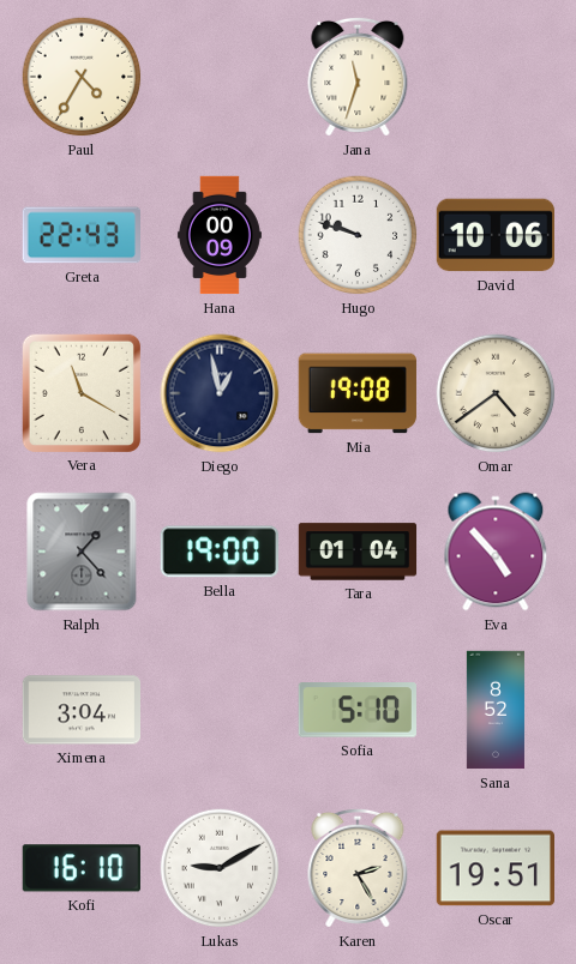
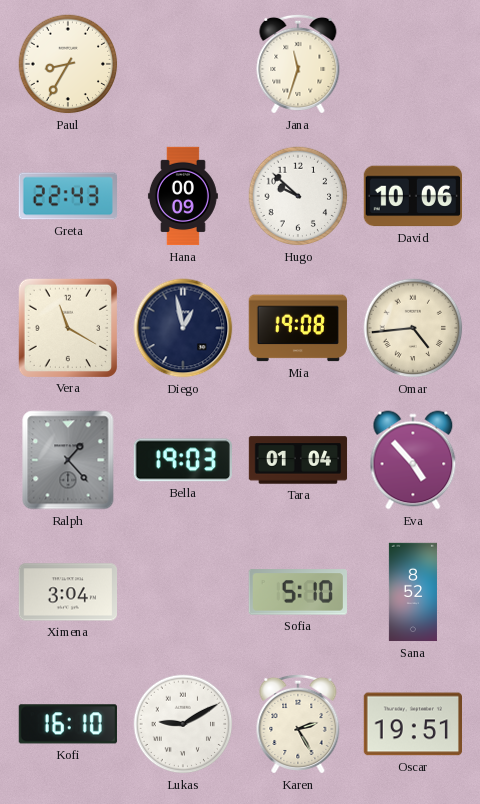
Paul: 4:35 -> 8:35
Hugo: 9:48 -> 9:52
Omar: 4:39 -> 4:44
Bella: 19:00 -> 19:03
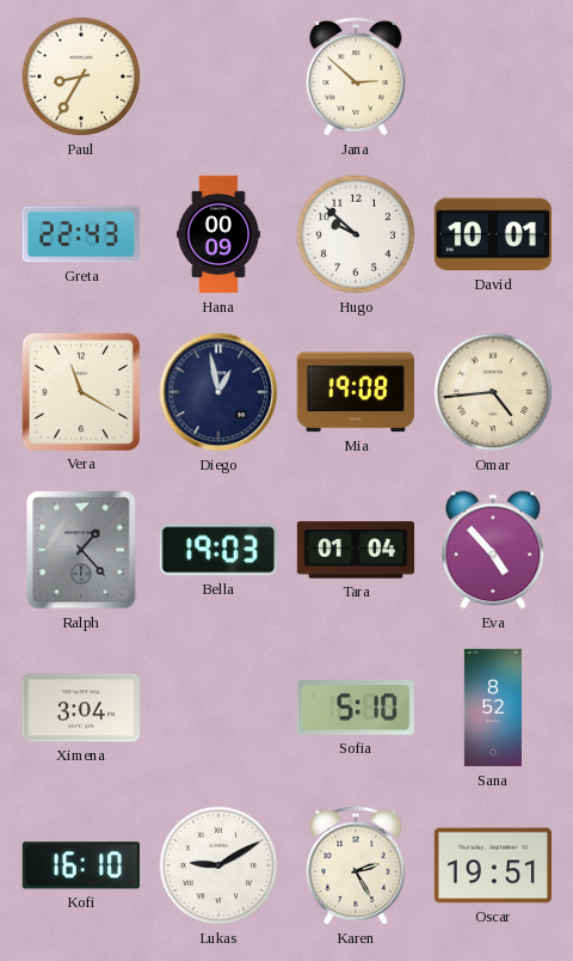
Jana: 11:33 -> 2:52
David: 10:06 -> 10:01
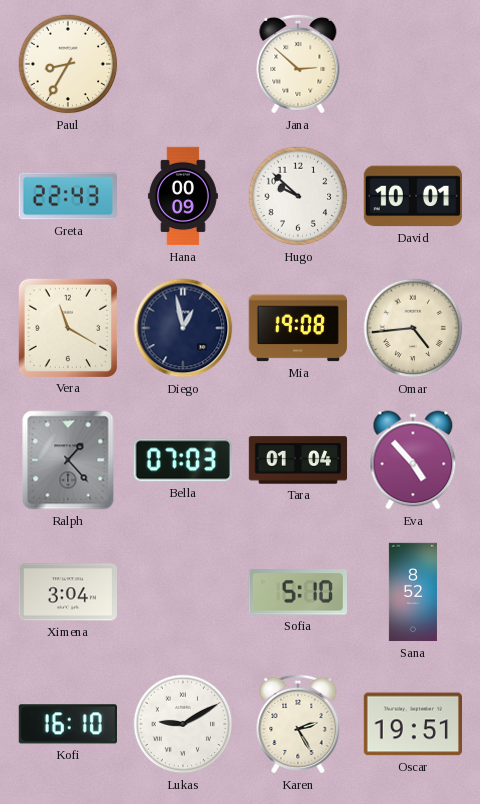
Bella: 19:03 -> 07:03
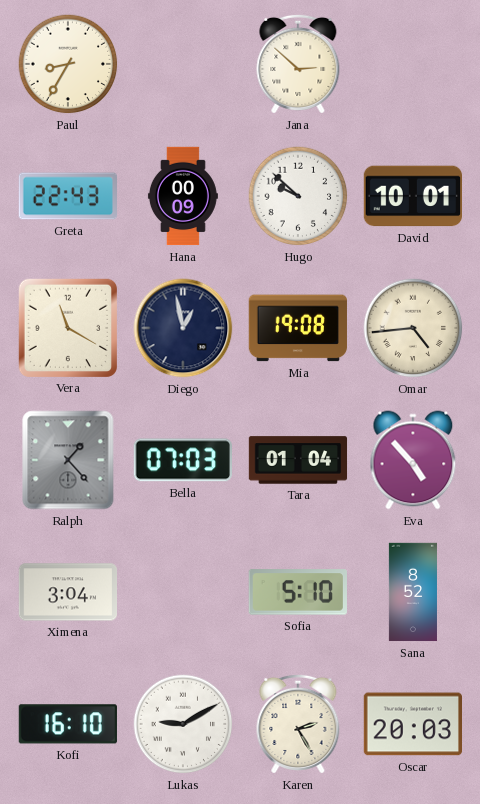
Oscar: 19:51 -> 20:03
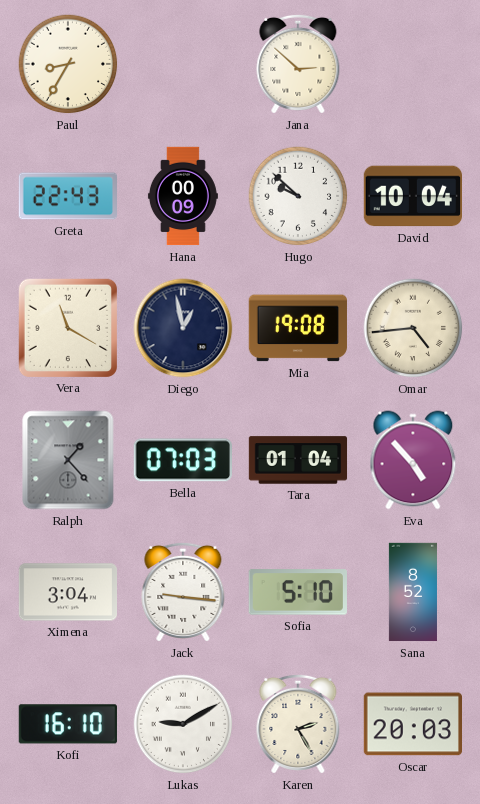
David: 10:01 -> 10:04
Jack: none -> 9:16
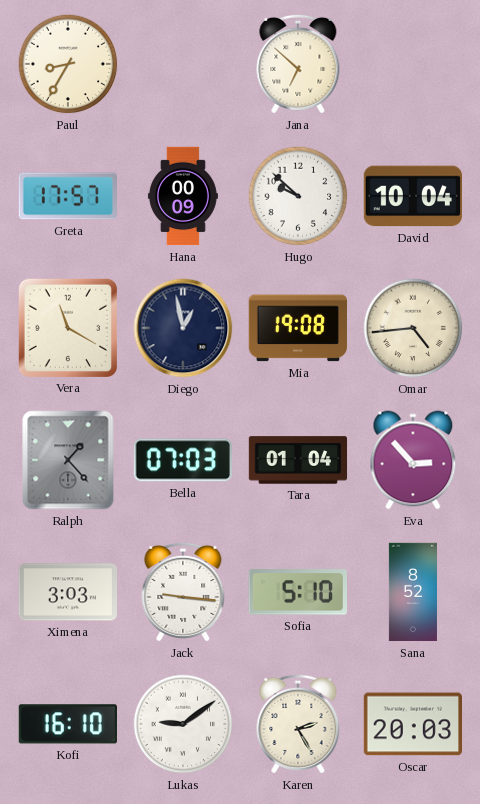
Jana: 2:52 -> 6:52
Greta: 22:43 -> 17:57
Eva: 4:53 -> 2:53
Ximena: 3:04 -> 3:03
Lukas: 9:10 -> 9:09
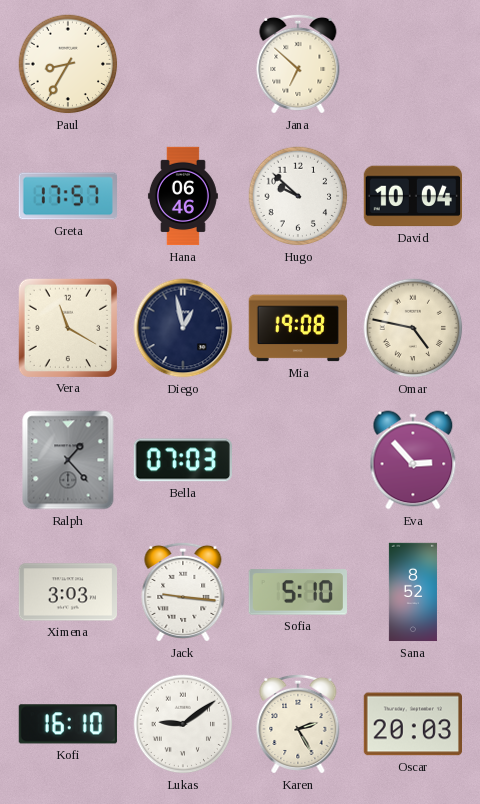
Hana: 00:09 -> 06:46
Omar: 4:44 -> 4:47
Tara: 01:04 -> none
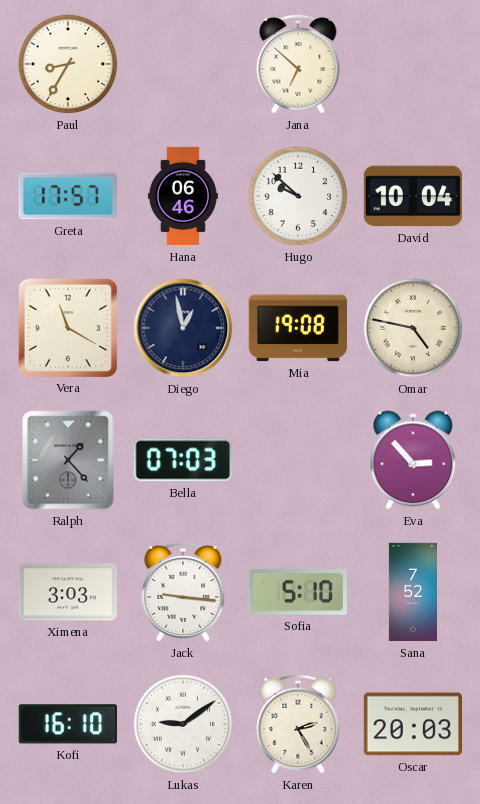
Sana: 8:52 -> 7:52
